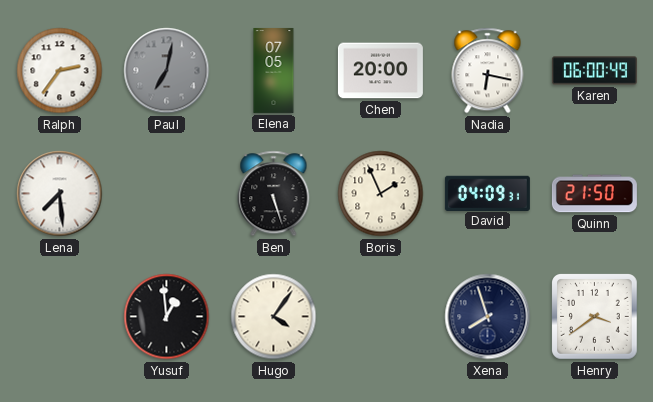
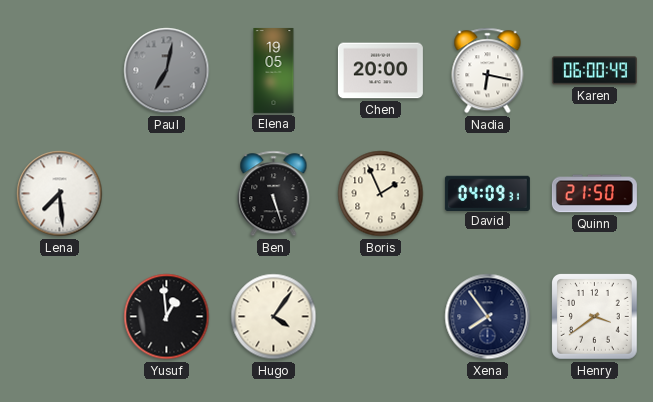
Ralph: 2:36 -> none
Elena: 07:05 -> 19:05
Xena: 7:57 -> 7:54
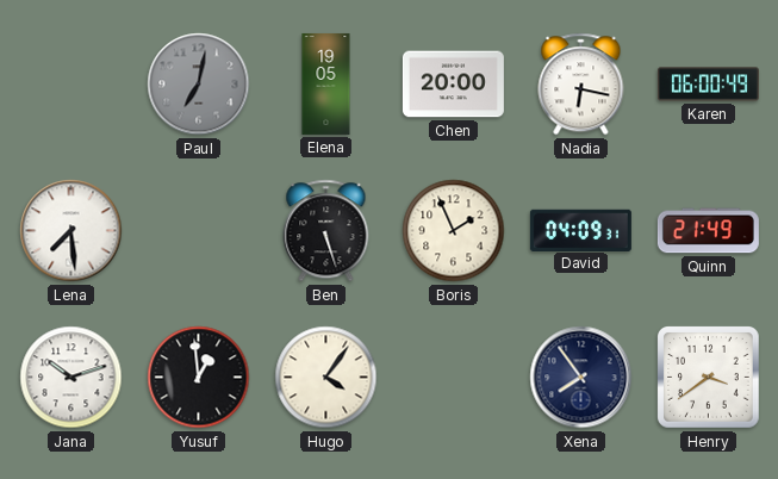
Quinn: 21:50 -> 21:49
Jana: none -> 10:12
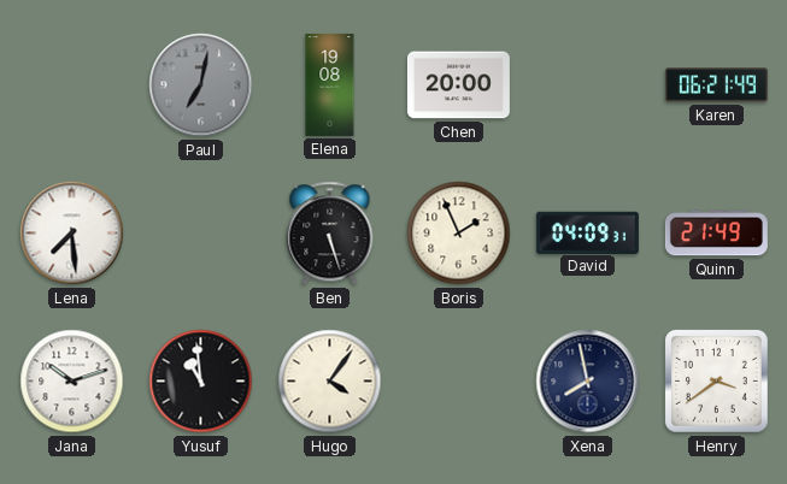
Elena: 19:05 -> 19:08
Nadia: 6:17 -> none
Karen: 06:00 -> 06:21
Yusuf: 12:59 -> 10:59
Xena: 7:54 -> 7:58
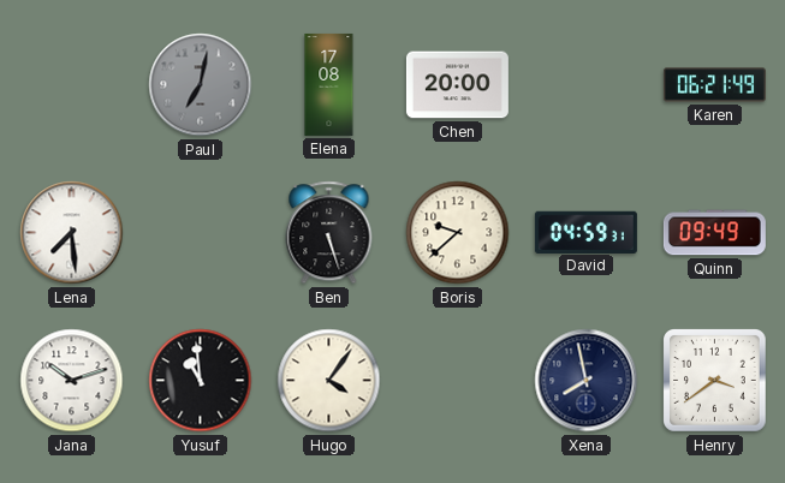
Elena: 19:08 -> 17:08
Boris: 1:56 -> 9:38
David: 04:09 -> 04:59
Quinn: 21:49 -> 09:49
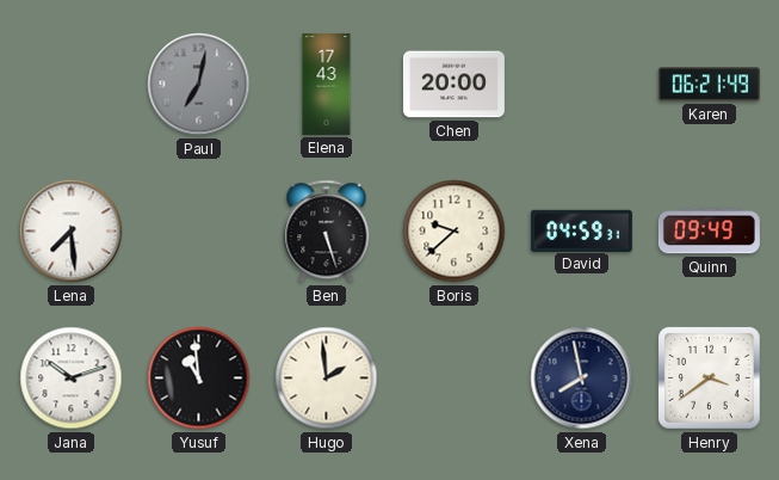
Elena: 17:08 -> 17:43
Hugo: 4:06 -> 1:59
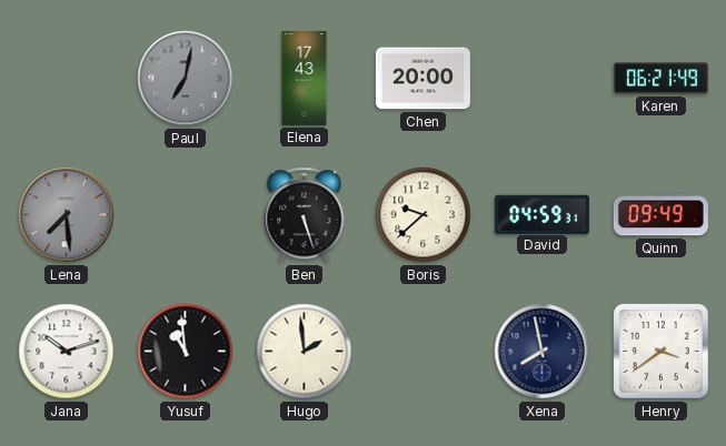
Lena dial: white -> grey
